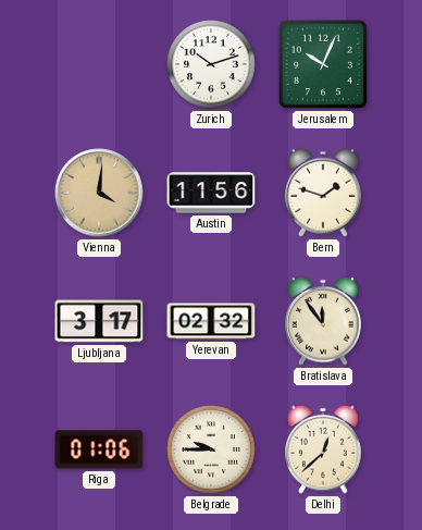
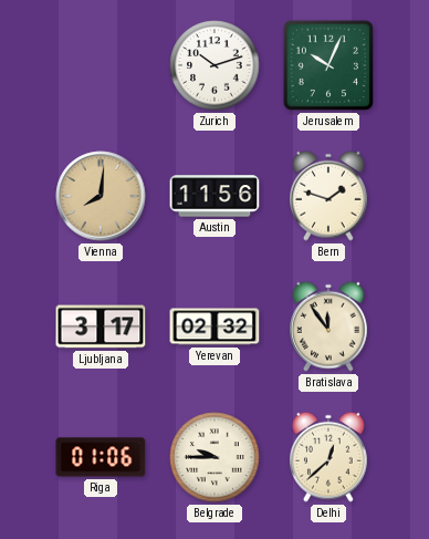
Vienna: 4:01 -> 8:01
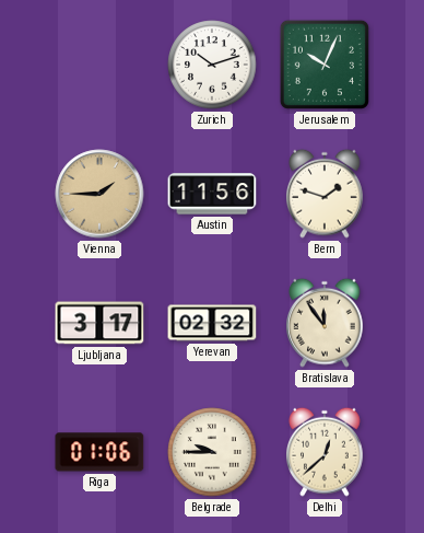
Vienna: 8:01 -> 1:45
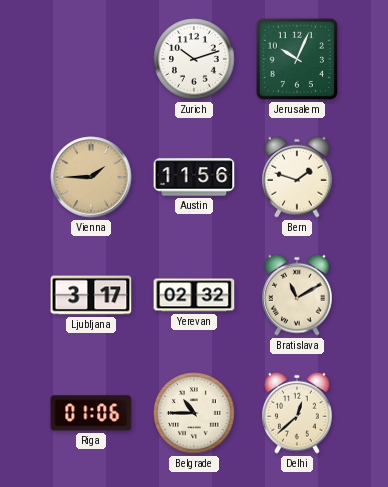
Bratislava: 11:54 -> 11:10
Belgrade: 9:45 -> 10:45
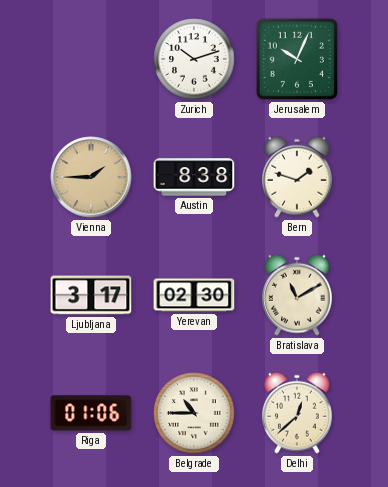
Austin: 11:56 -> 8:38
Yerevan: 02:32 -> 02:30
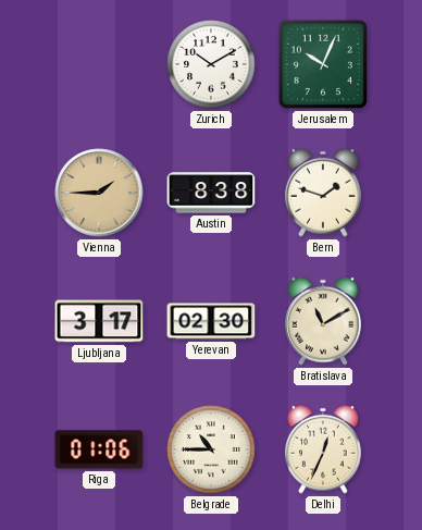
Zurich: 10:12 -> 10:10
Delhi: 12:38 -> 12:34
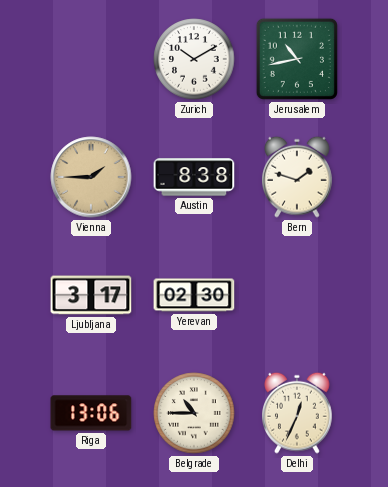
Jerusalem: 10:04 -> 10:43
Bratislava: 11:10 -> none
Riga: 01:06 -> 13:06
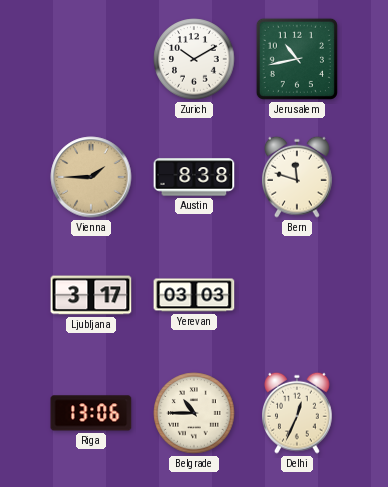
Bern: 1:48 -> 11:48
Yerevan: 02:30 -> 03:03
